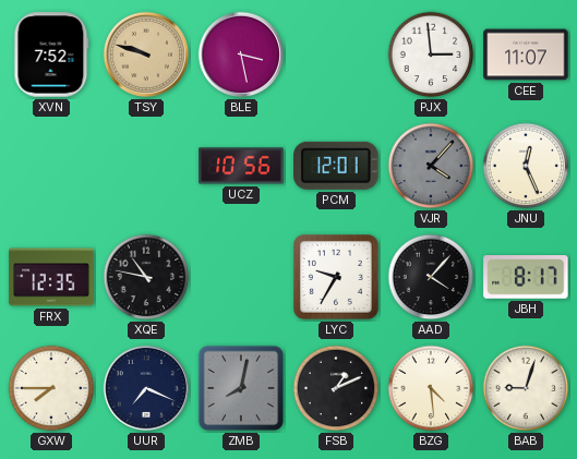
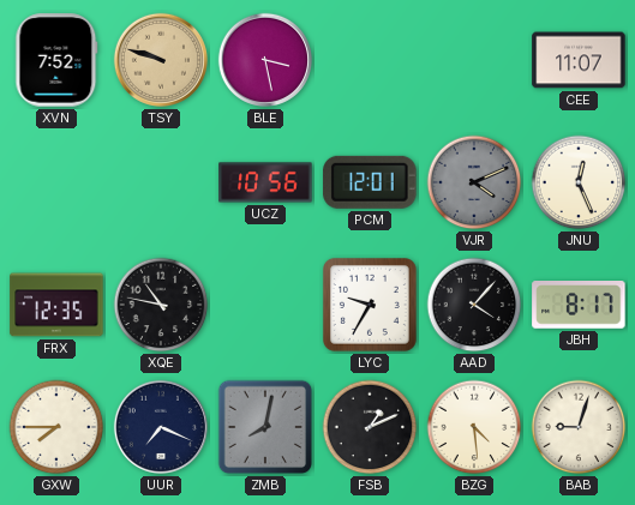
PJX: 2:59 -> none
VJR: 4:07 -> 4:11
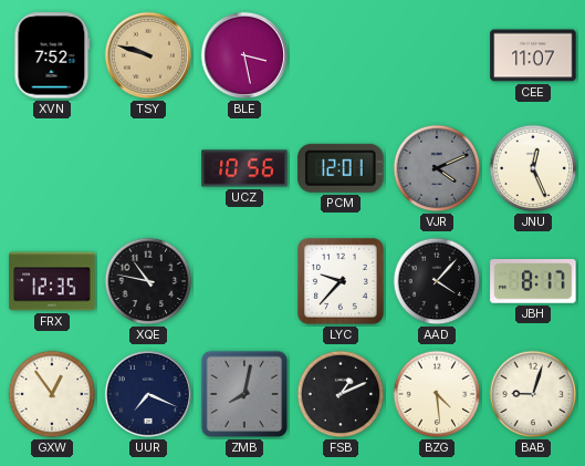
LYC: 9:35 -> 9:37
GXW: 7:45 -> 12:54
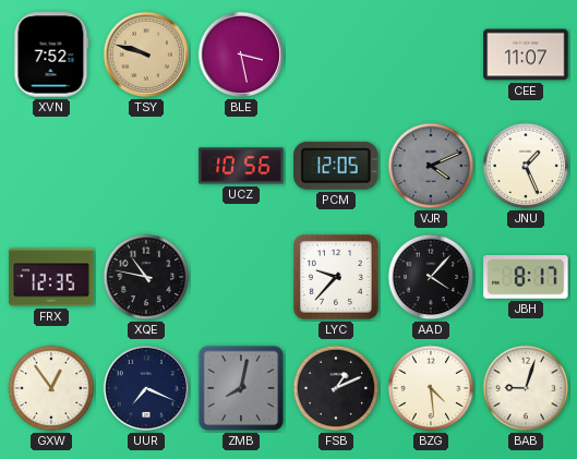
PCM: 12:01 -> 12:05
JNU: 12:26 -> 1:26
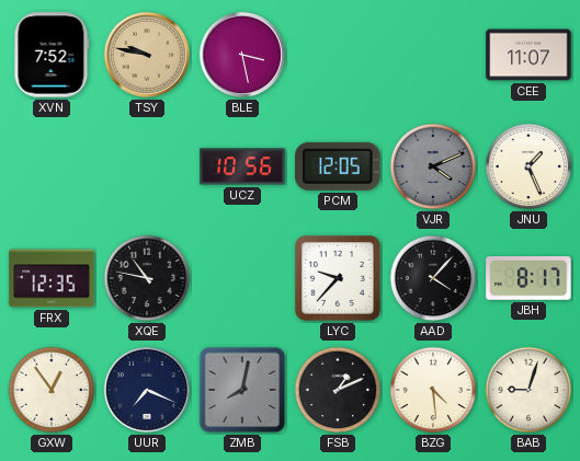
TSY: 9:48 -> 9:47
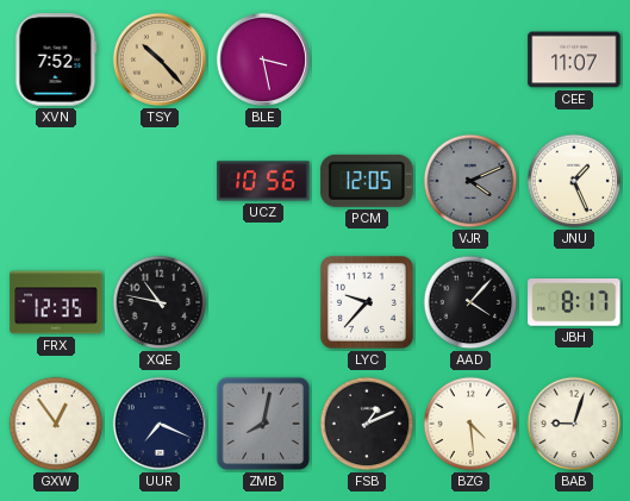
TSY: 9:47 -> 10:23
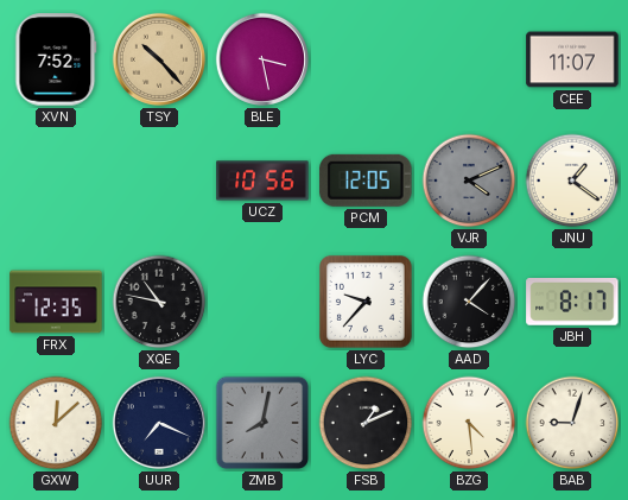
JNU: 1:26 -> 1:21
GXW: 12:54 -> 12:08
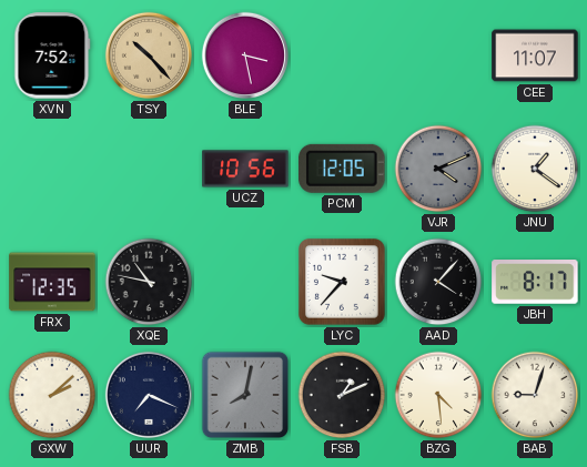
GXW: 12:08 -> 2:08
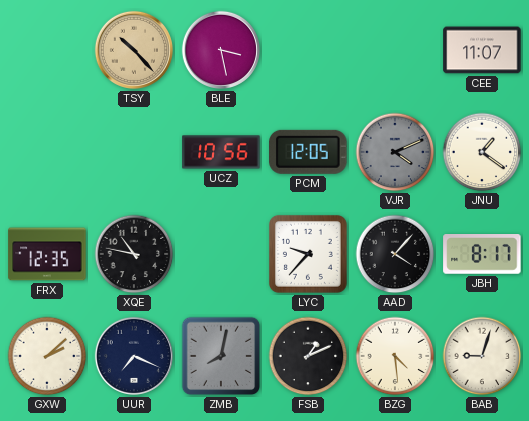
XVN: 7:52 -> none
